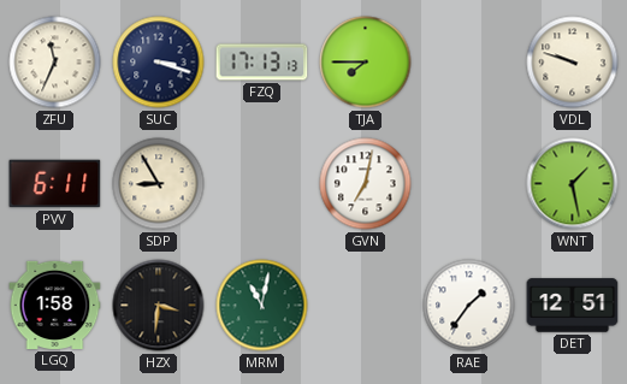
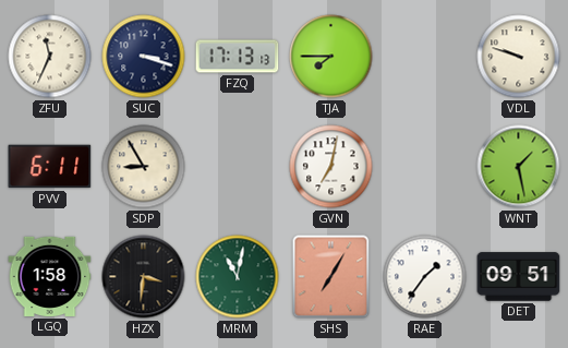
SHS: none -> 7:05
DET: 12:51 -> 09:51
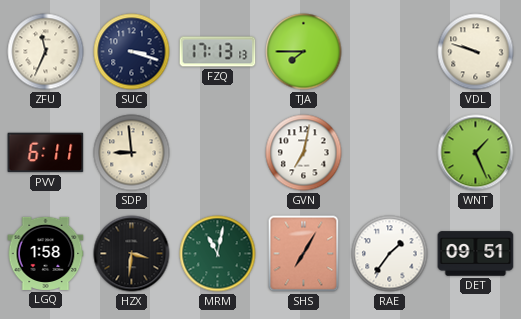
SDP: 8:55 -> 8:59
WNT: 1:28 -> 1:26
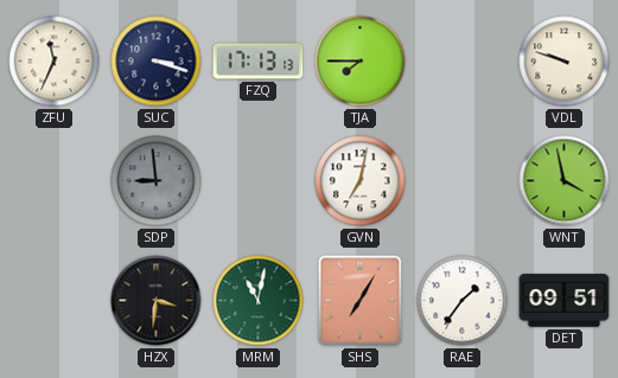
PVV: 6:11 -> none
SDP dial: cream -> grey
WNT: 1:26 -> 3:58
LGQ: 1:58 -> none
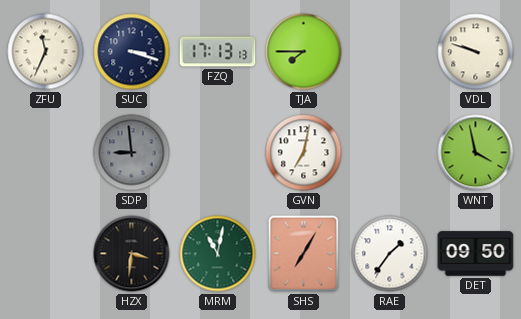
DET: 09:51 -> 09:50
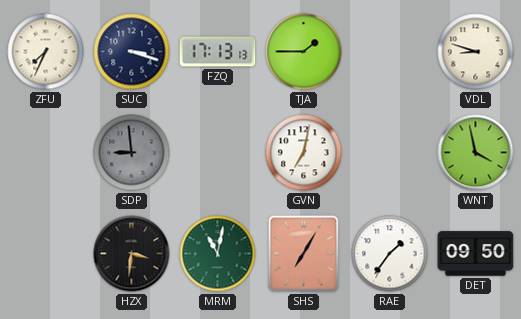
ZFU: 11:34 -> 7:34
TJA: 7:45 -> 1:45
VDL: 9:48 -> 8:48
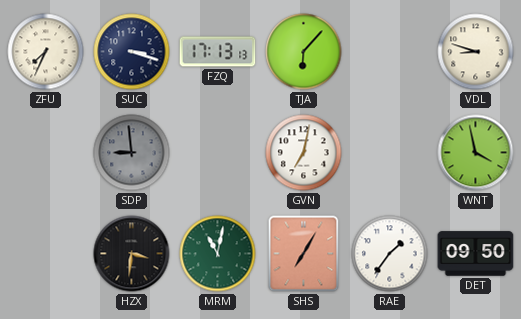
TJA: 1:45 -> 6:07
